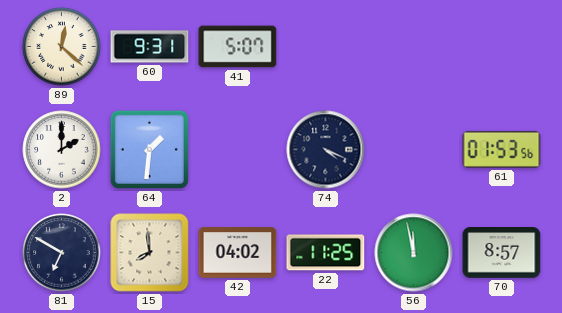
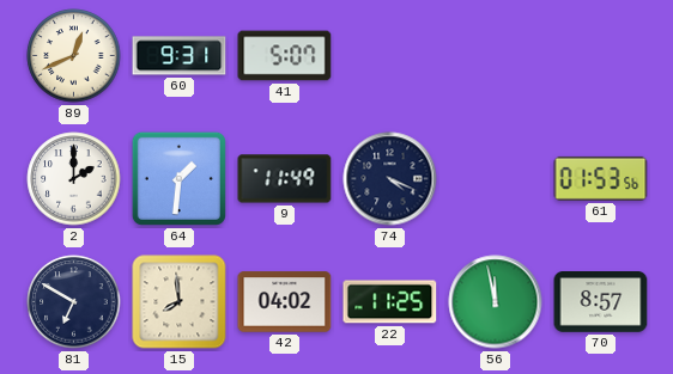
89: 12:22 -> 12:41
9: none -> 11:49
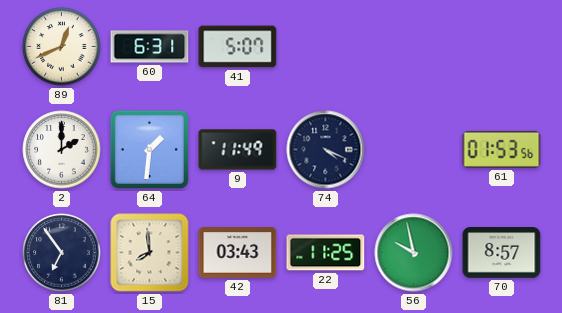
60: 9:31 -> 6:31
81: 6:50 -> 6:54
42: 04:02 -> 03:43
56: 11:58 -> 9:58
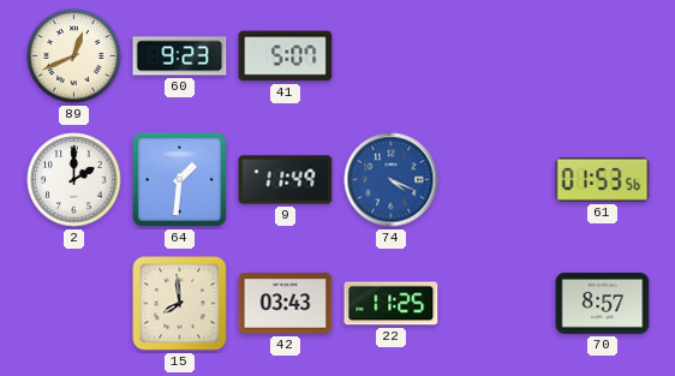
60: 6:31 -> 9:23
74 dial: navy -> blue
81: 6:54 -> none
56: 9:58 -> none
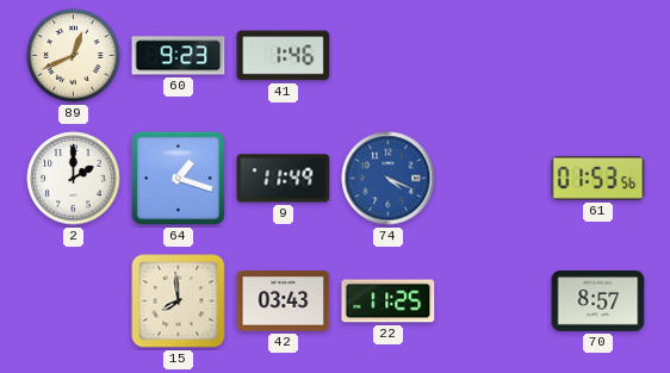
41: 5:07 -> 1:46
64: 1:31 -> 1:18
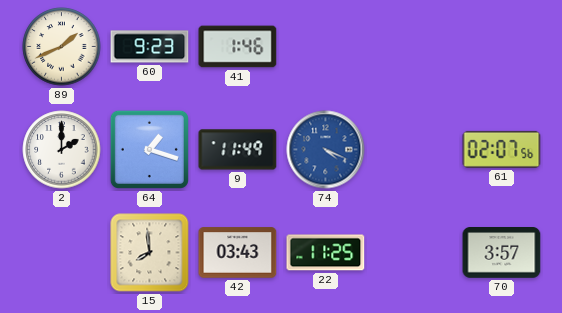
89: 12:41 -> 1:41
61: 01:53 -> 02:07
70: 8:57 -> 3:57
